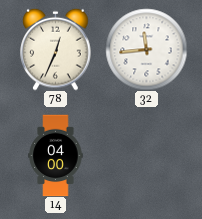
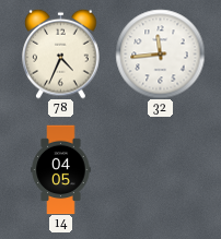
78: 12:34 -> 4:34
14: 04:00 -> 04:05
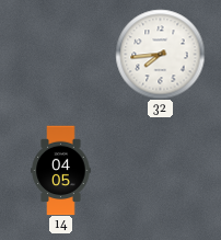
78: 4:34 -> none
32: 11:44 -> 7:44
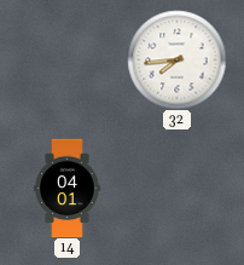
14: 04:05 -> 04:01
